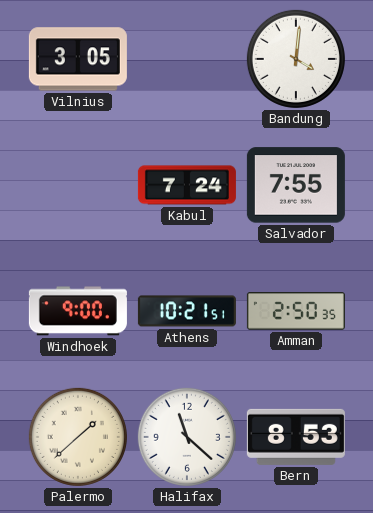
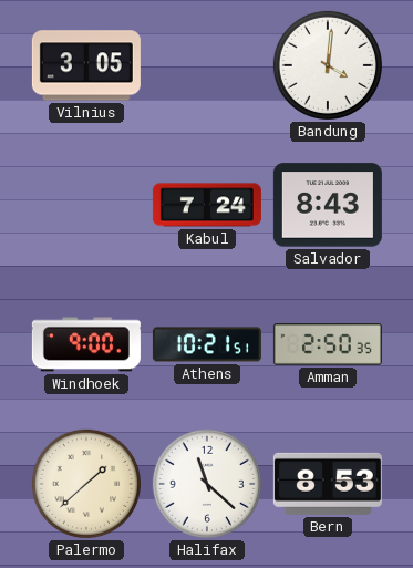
Salvador: 7:55 -> 8:43
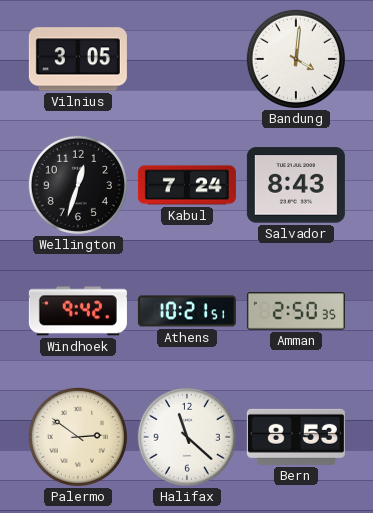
Wellington: none -> 12:33
Windhoek: 9:00 -> 9:42
Palermo: 1:38 -> 2:51
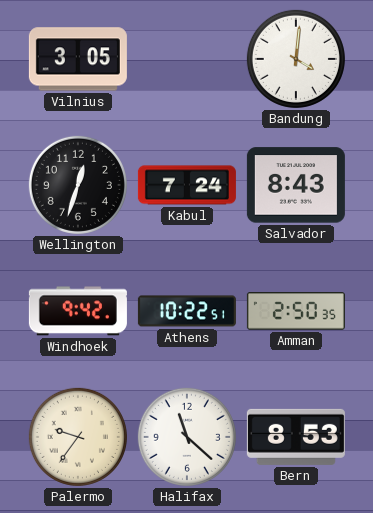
Athens: 10:21 -> 10:22
Palermo: 2:51 -> 9:36
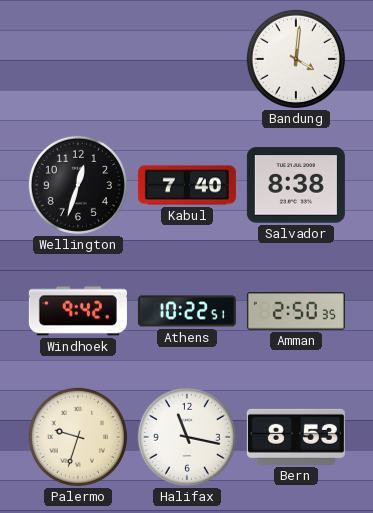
Vilnius: 3:05 -> none
Kabul: 7:24 -> 7:40
Salvador: 8:43 -> 8:38
Palermo: 9:36 -> 9:33
Halifax: 11:22 -> 11:17
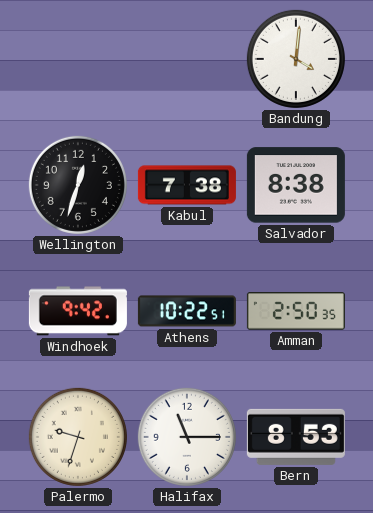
Kabul: 7:40 -> 7:38
Halifax: 11:17 -> 11:15
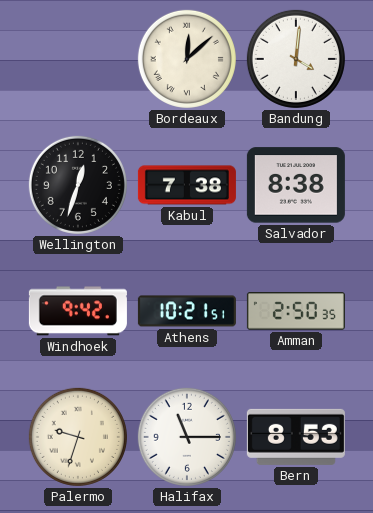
Bordeaux: none -> 12:08
Athens: 10:22 -> 10:21
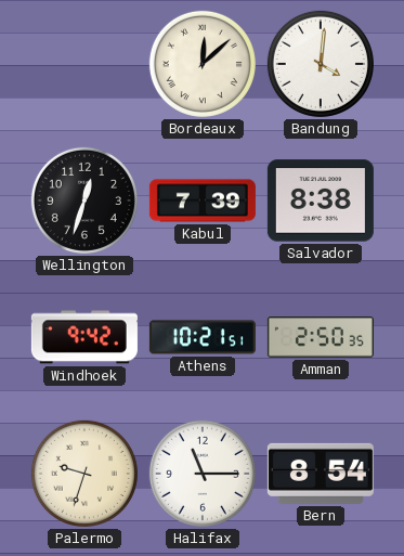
Kabul: 7:38 -> 7:39
Bern: 8:53 -> 8:54
